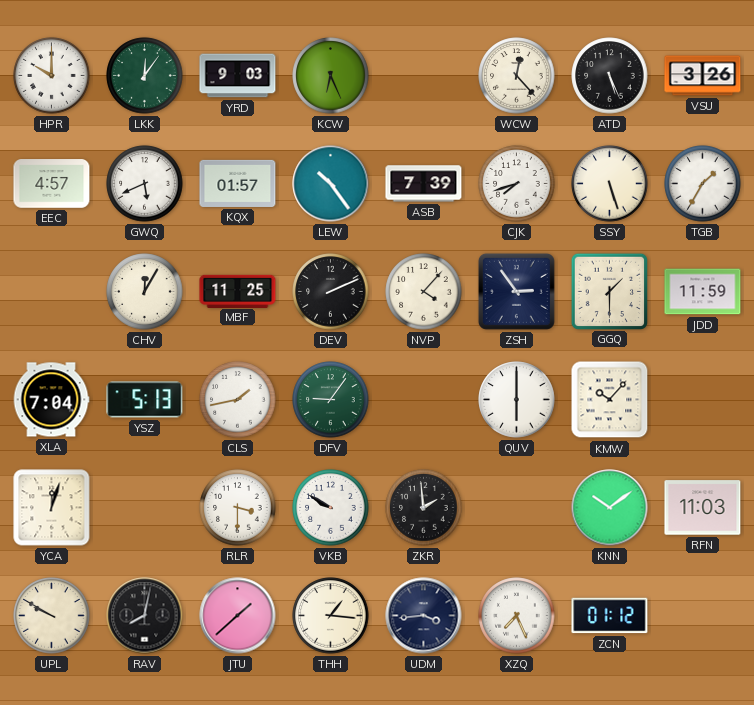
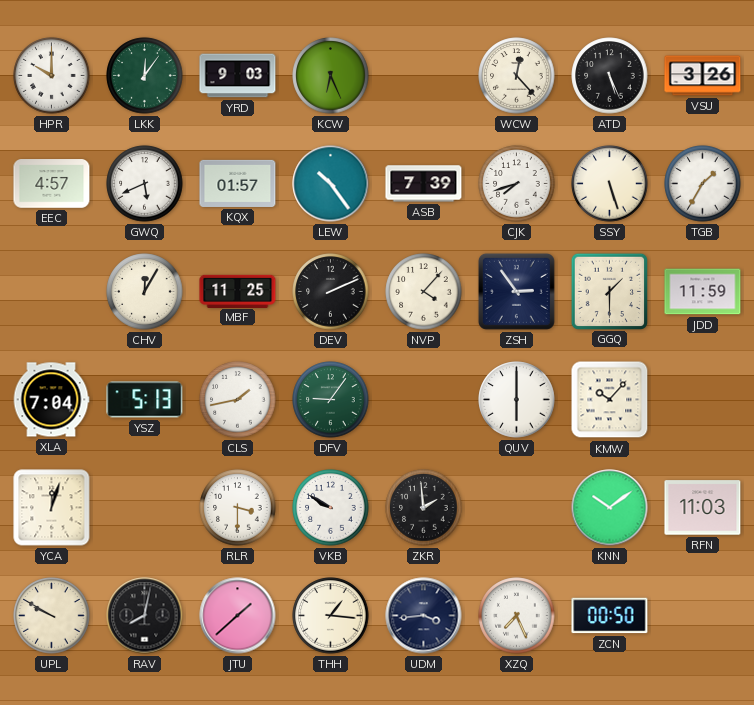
ZCN: 01:12 -> 00:50
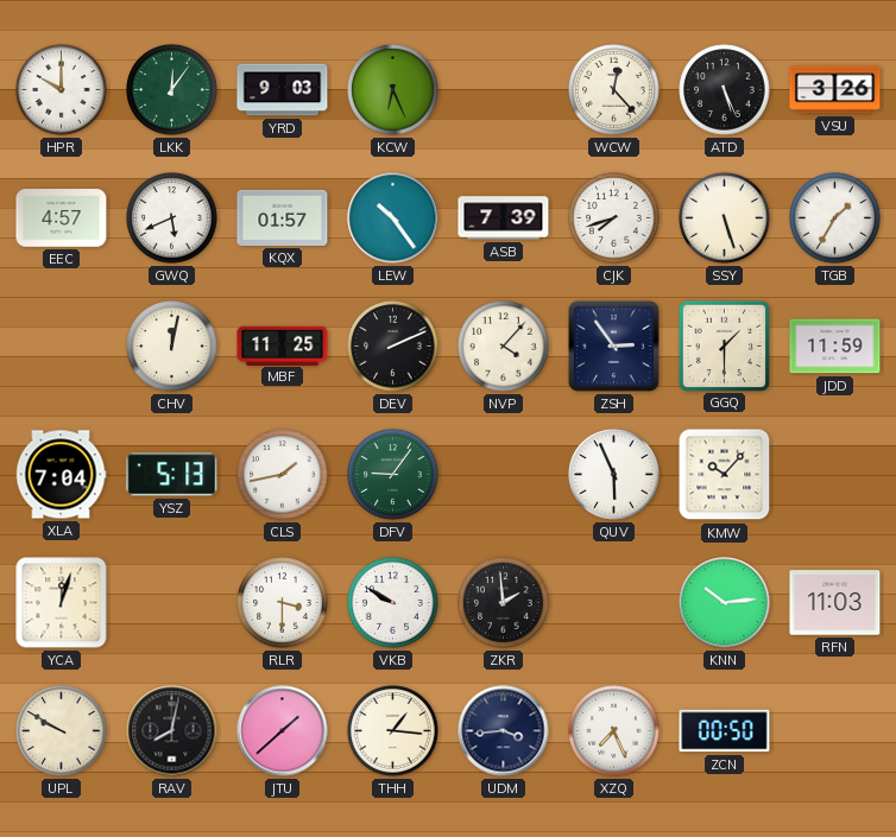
CHV: 12:05 -> 12:02
QUV: 6:00 -> 5:56
KNN: 10:09 -> 10:14
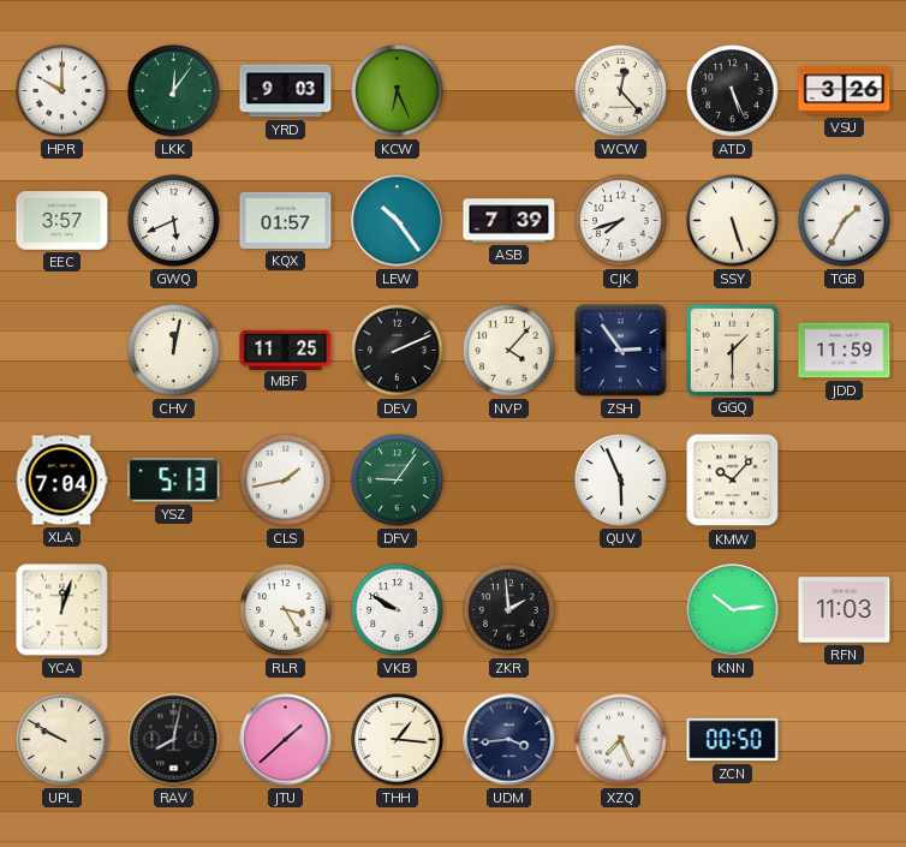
EEC: 4:57 -> 3:57
RLR: 3:30 -> 3:25
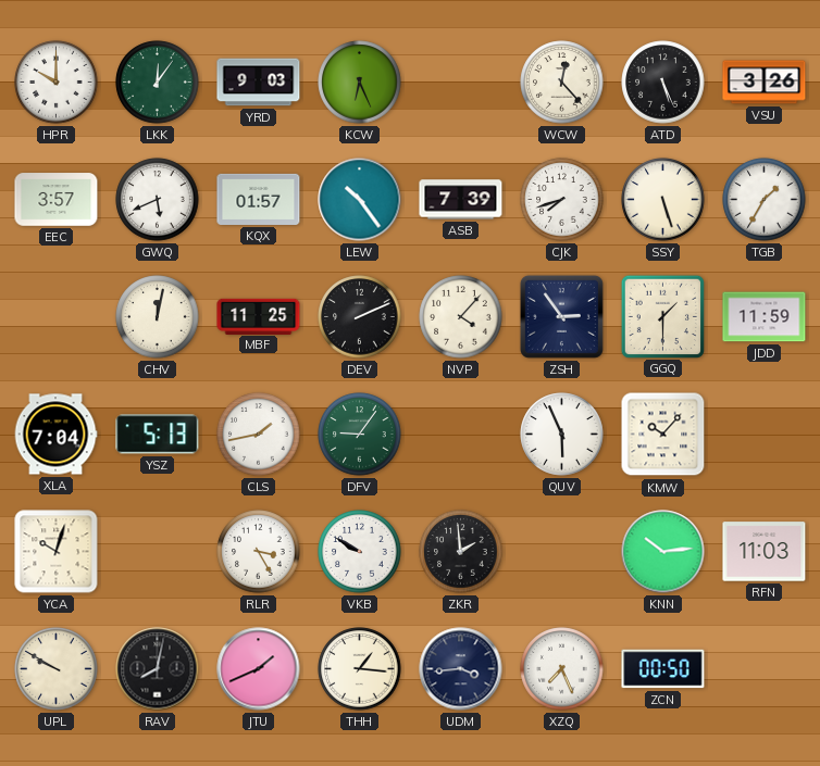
YCA: 12:03 -> 10:03
JTU: 1:38 -> 1:41
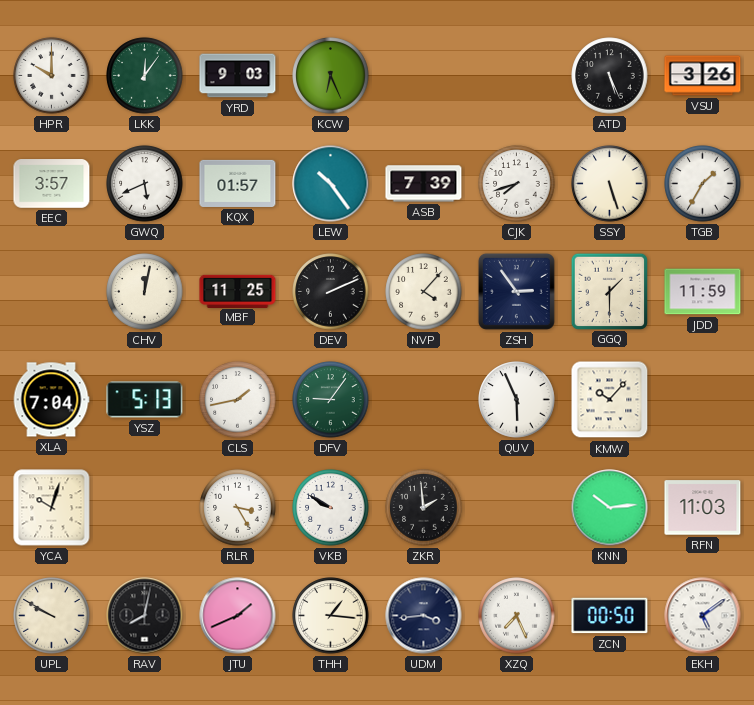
WCW: 12:23 -> none
EKH: none -> 5:09
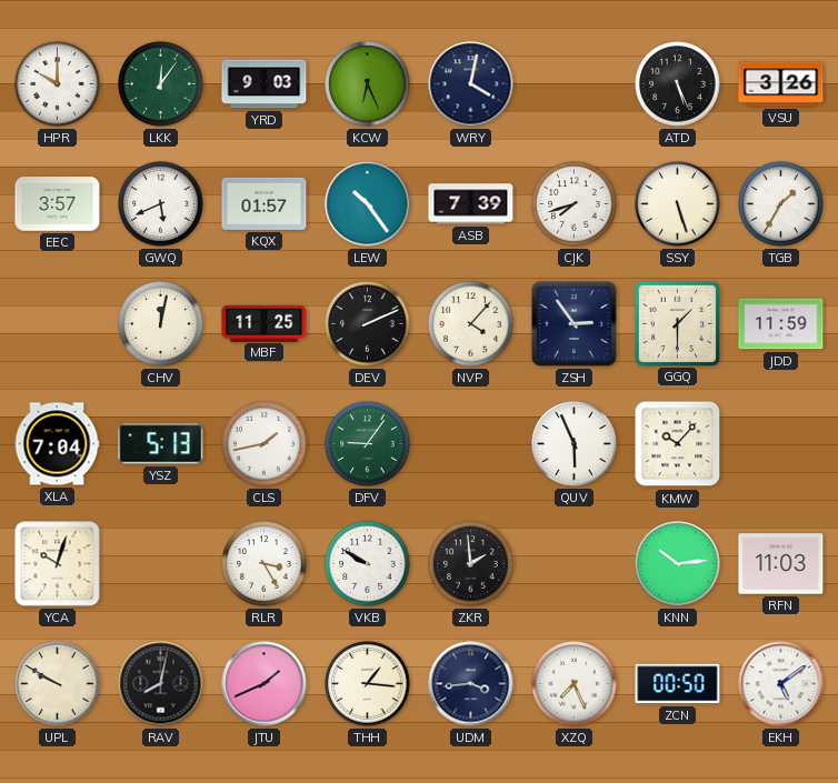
WRY: none -> 4:02
